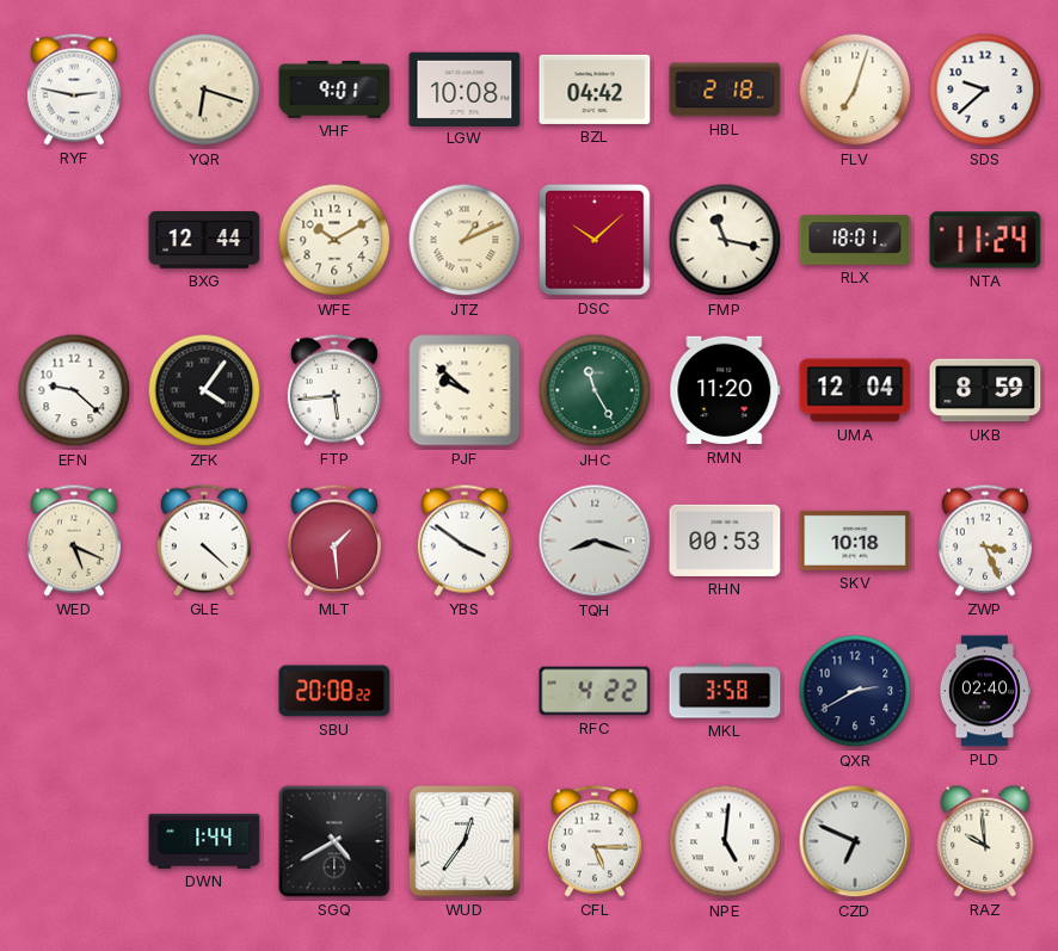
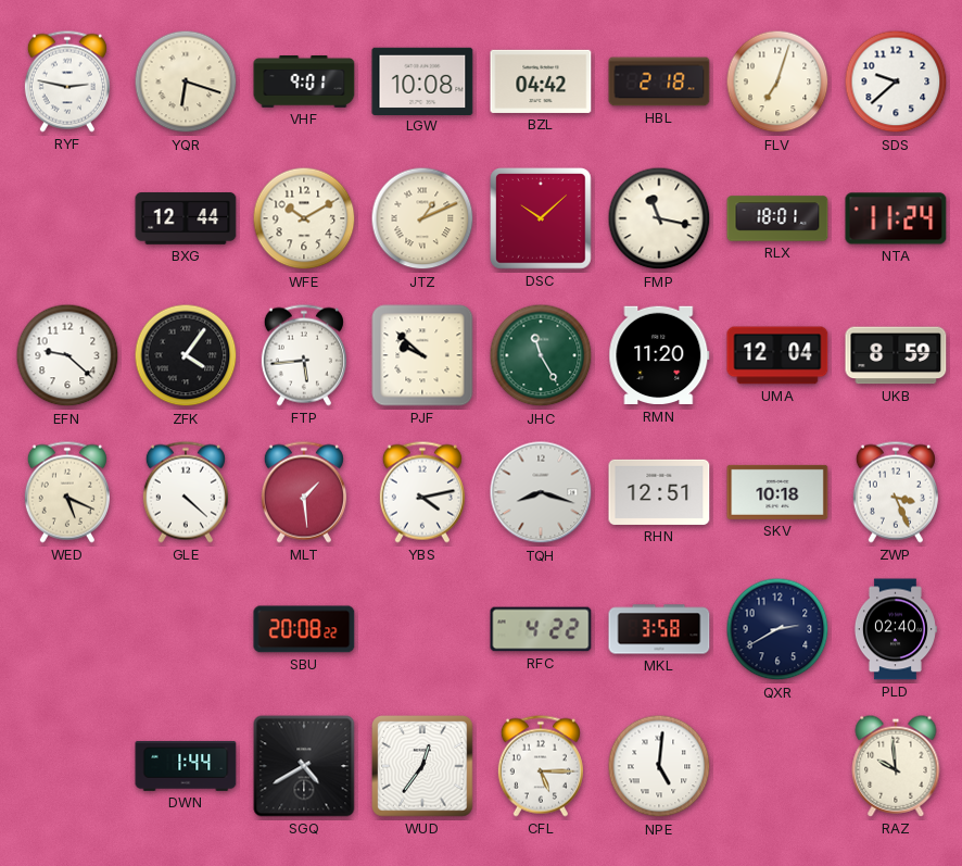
YBS: 3:51 -> 4:13
RHN: 00:53 -> 12:51
CZD: 6:49 -> none
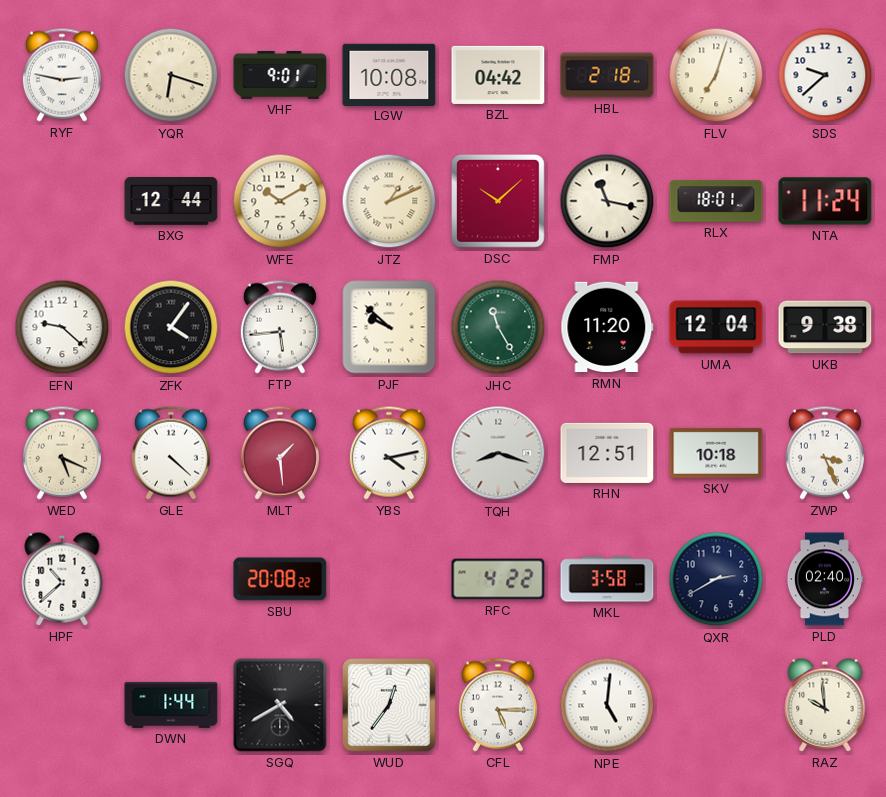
UKB: 8:59 -> 9:38
HPF: none -> 10:38
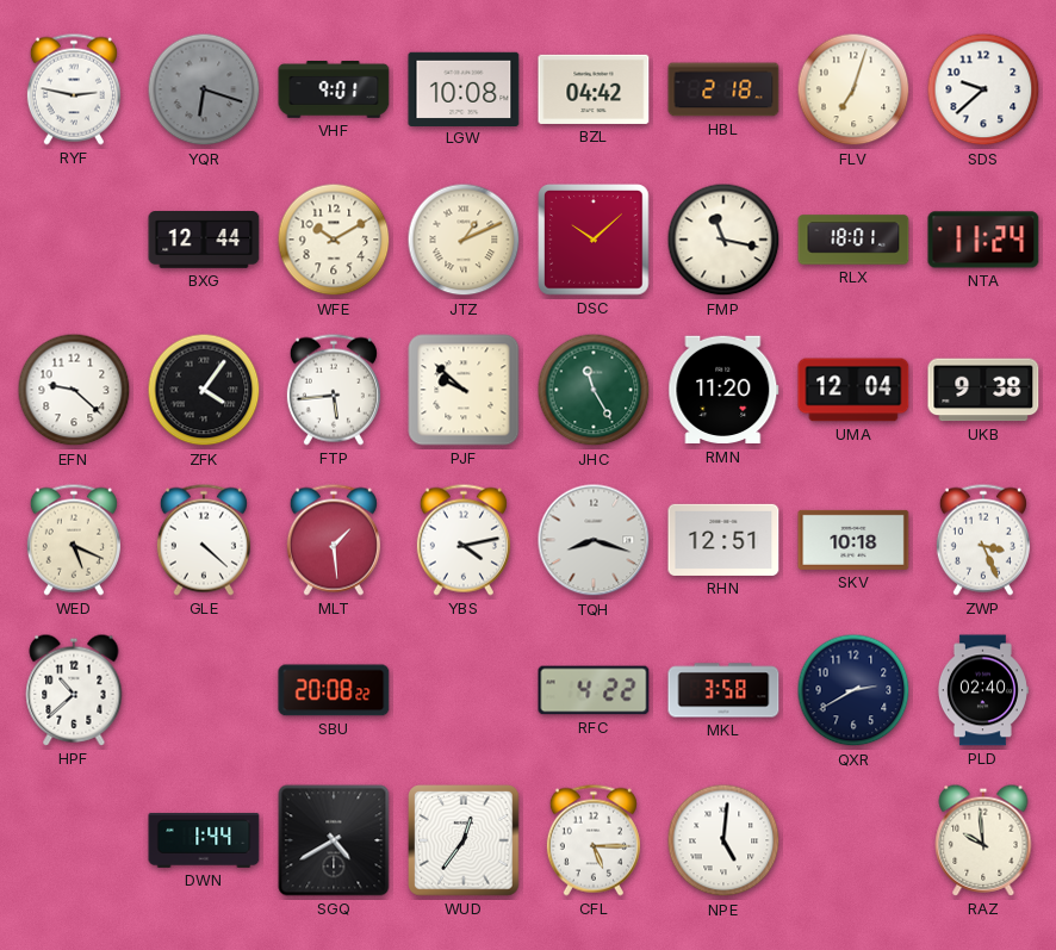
YQR dial: cream -> grey
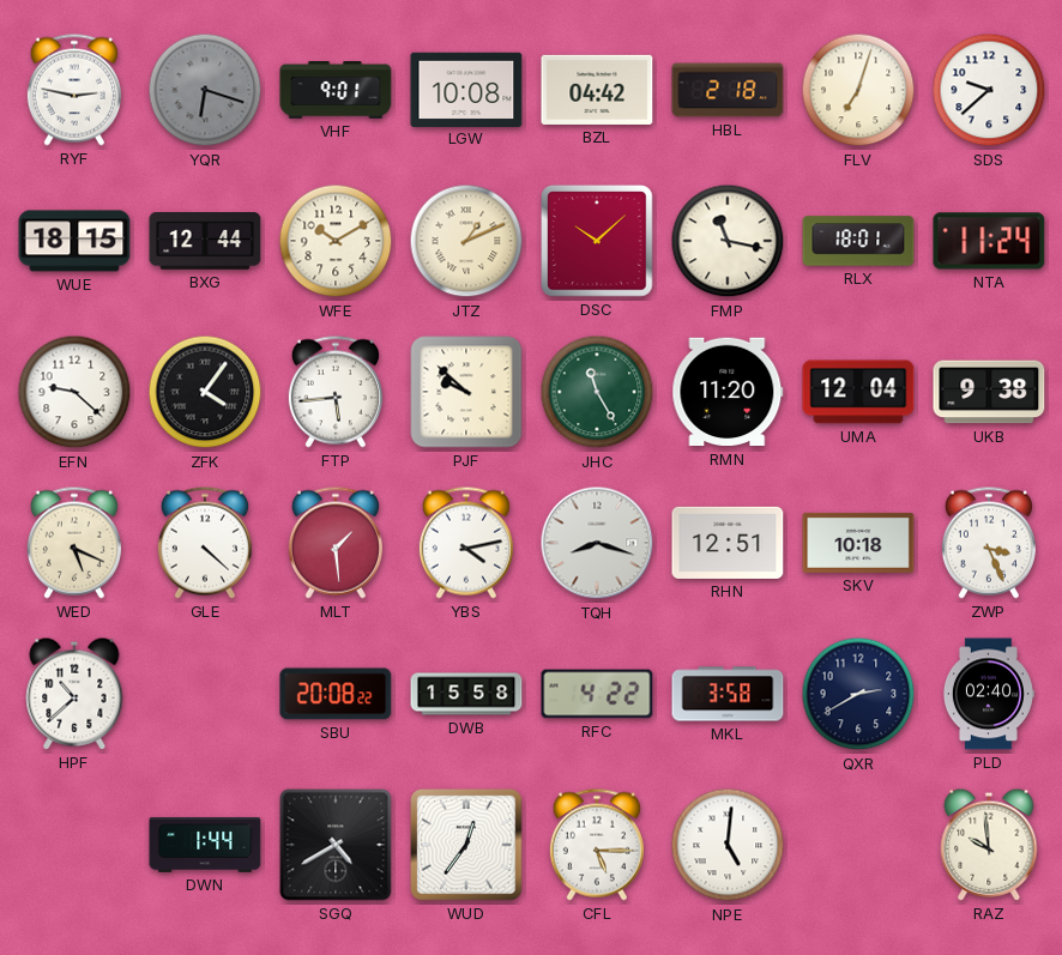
WUE: none -> 18:15
DWB: none -> 15:58
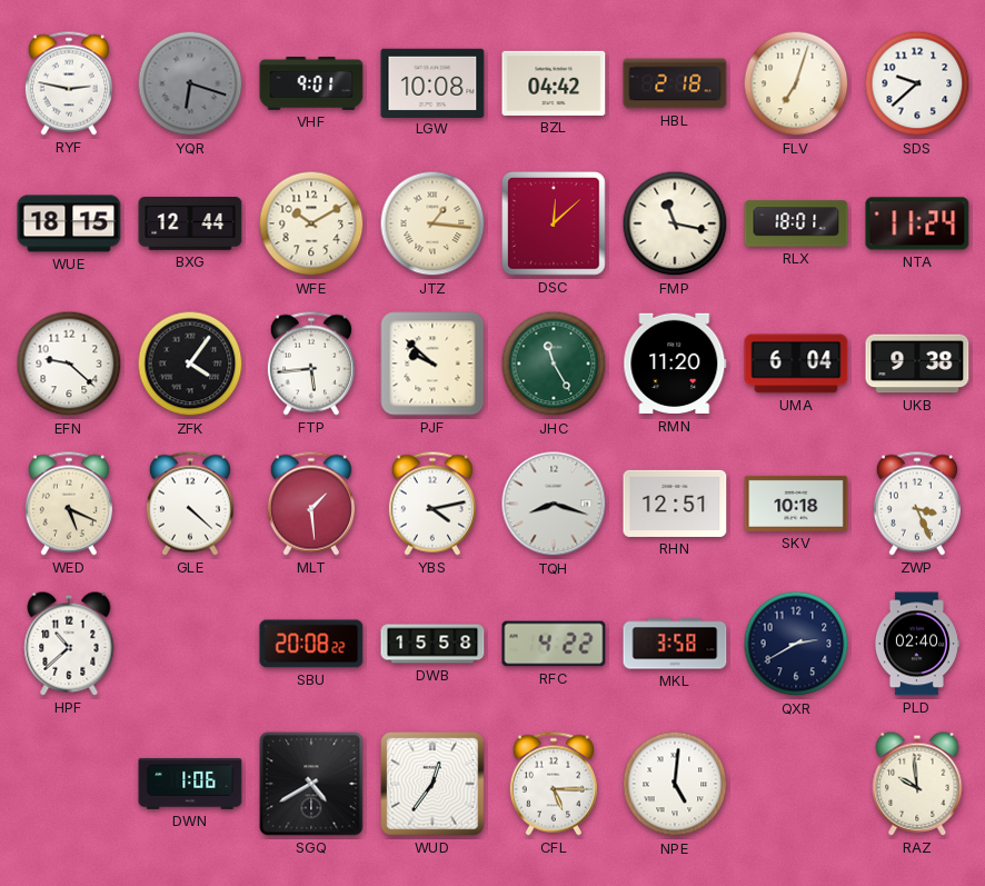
JTZ: 1:11 -> 1:16
DSC: 10:08 -> 12:08
UMA: 12:04 -> 6:04
DWN: 1:44 -> 1:06
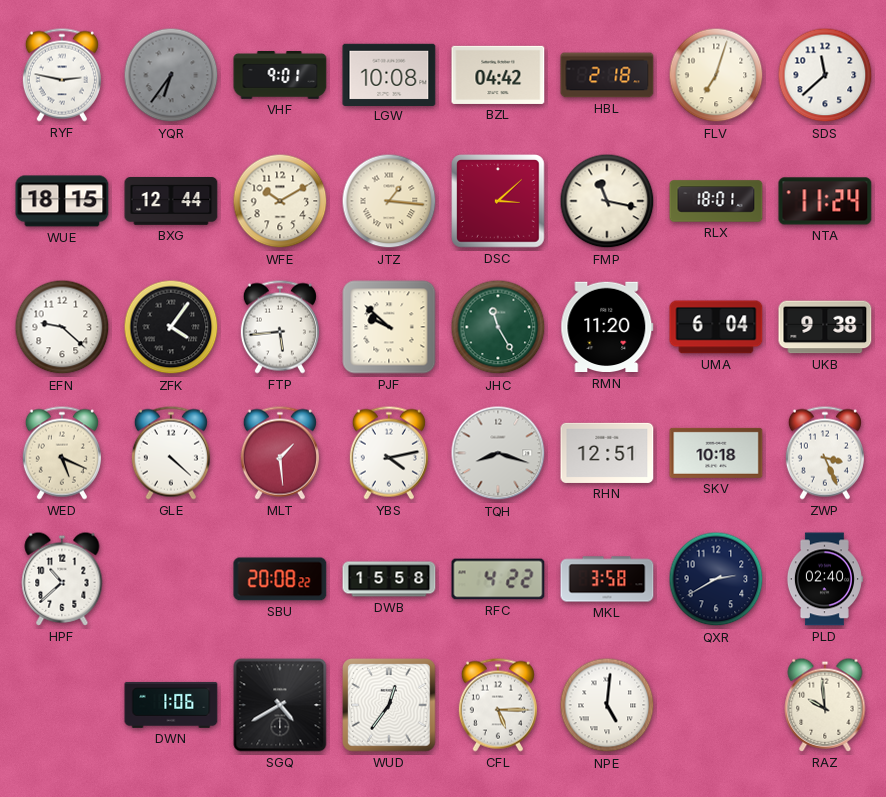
YQR: 6:18 -> 6:36
SDS: 9:38 -> 11:38
DSC: 12:08 -> 3:08
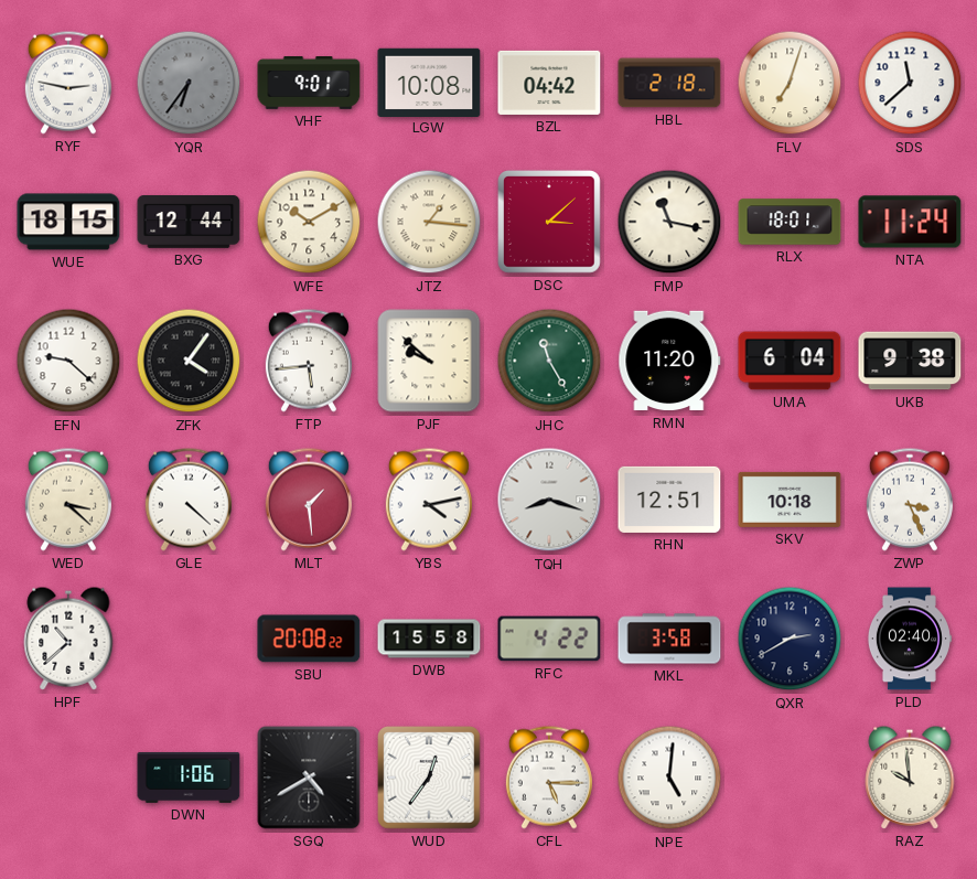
WED: 5:19 -> 3:22
